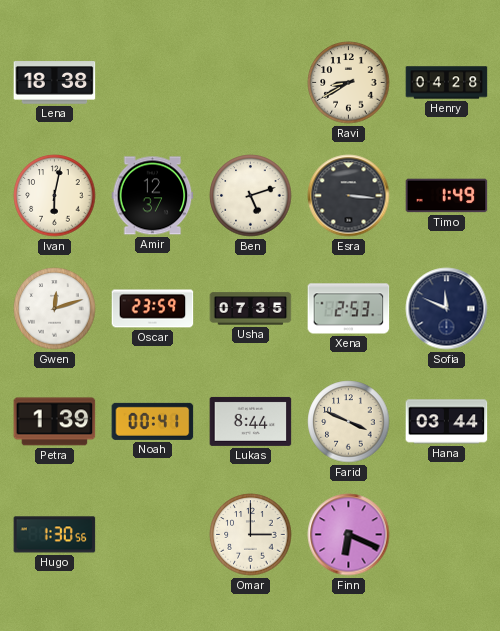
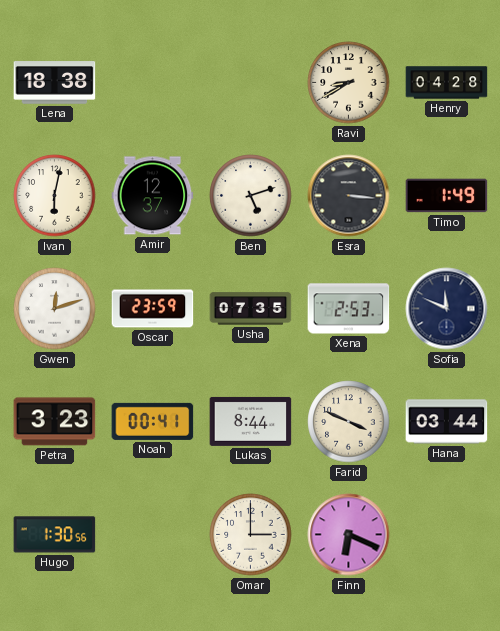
Petra: 1:39 -> 3:23
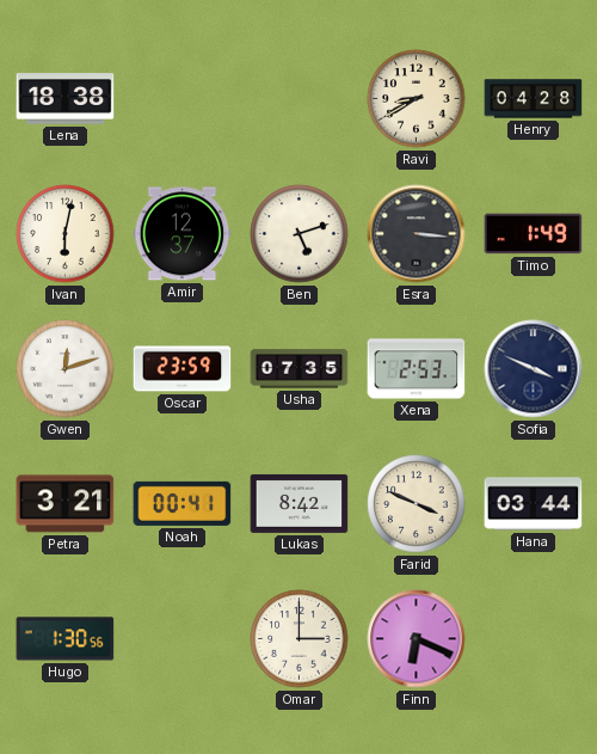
Sofia: 11:49 -> 3:49
Petra: 3:23 -> 3:21
Lukas: 8:44 -> 8:42
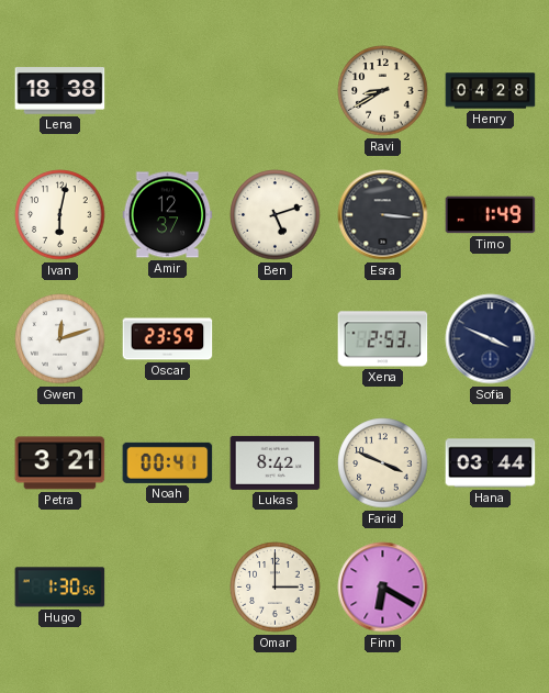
Usha: 07:35 -> none
Finn: 6:19 -> 6:20
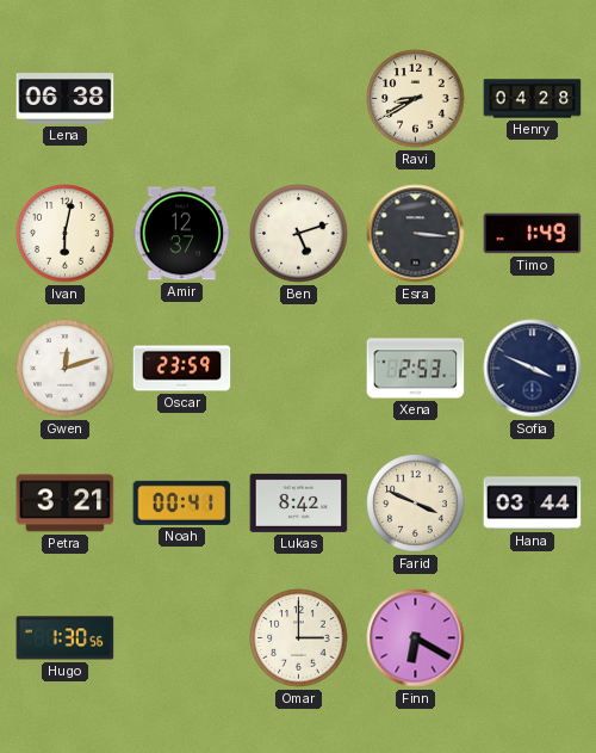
Lena: 18:38 -> 06:38
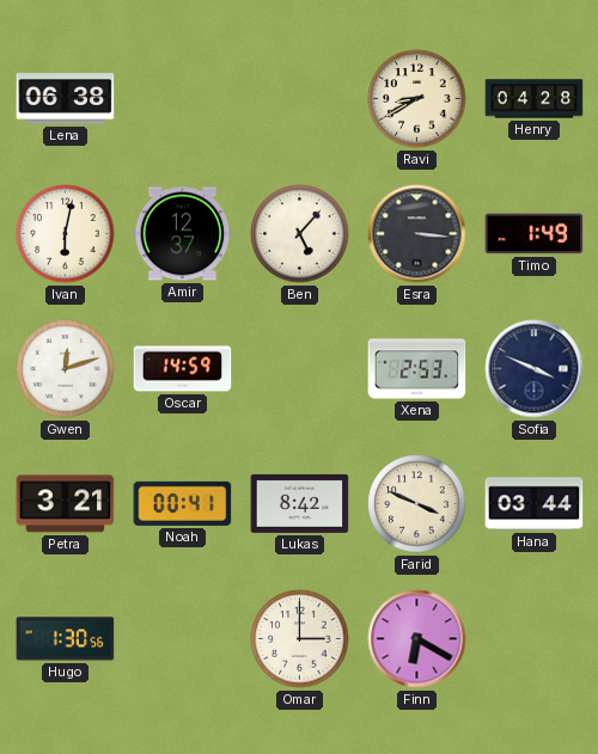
Ben: 5:12 -> 5:07
Oscar: 23:59 -> 14:59
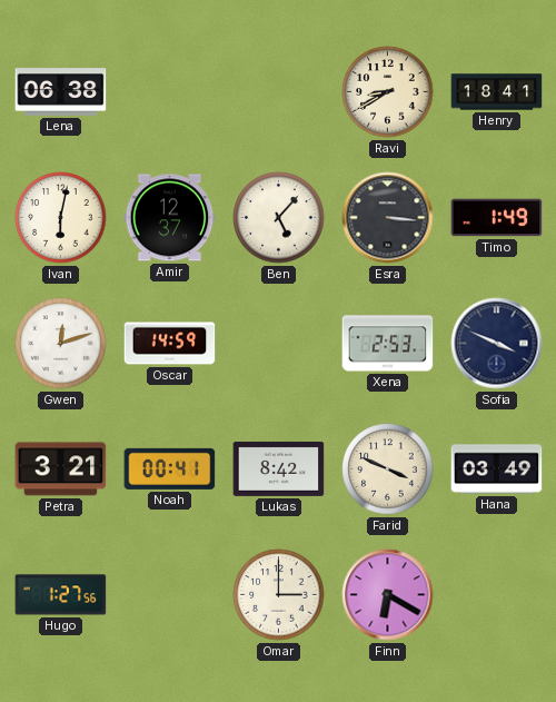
Henry: 04:28 -> 18:41
Hana: 03:44 -> 03:49
Hugo: 1:30 -> 1:27
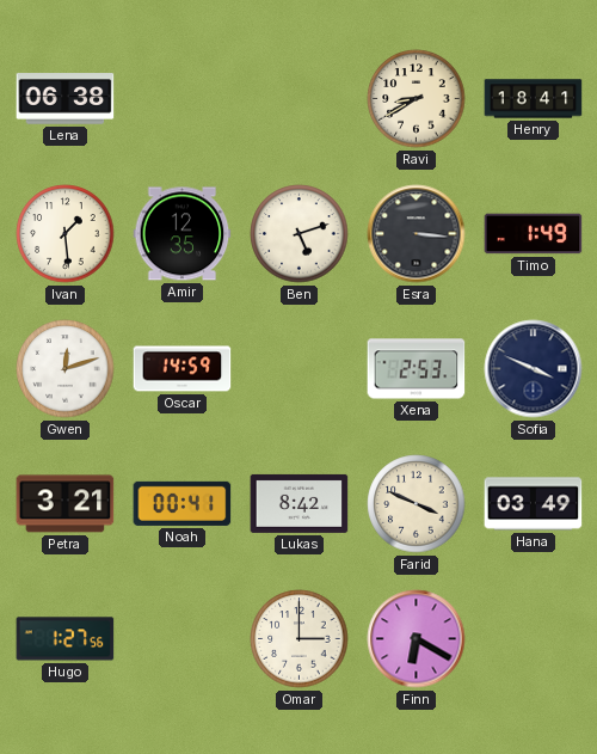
Ivan: 6:02 -> 1:29
Amir: 12:37 -> 12:35
Ben: 5:07 -> 5:12
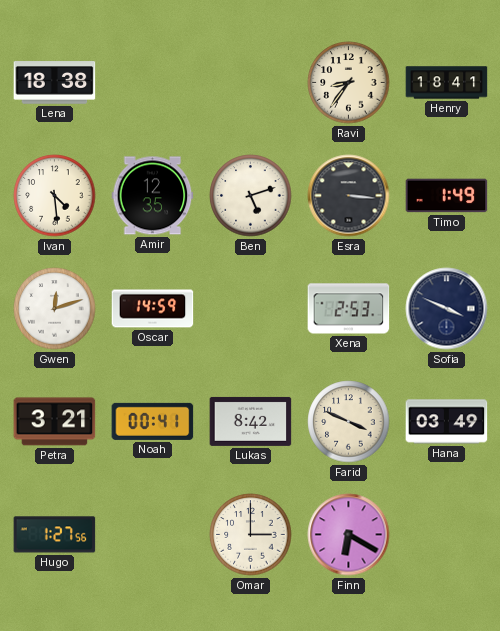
Lena: 06:38 -> 18:38
Ravi: 8:40 -> 8:36
Ivan: 1:29 -> 4:29
